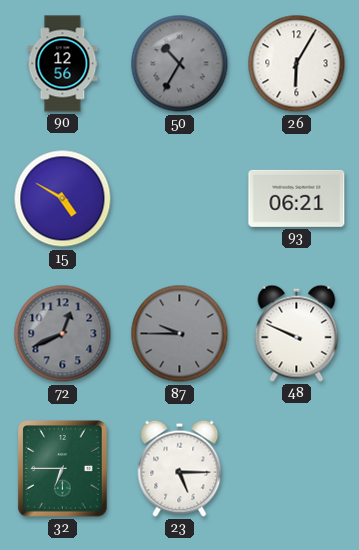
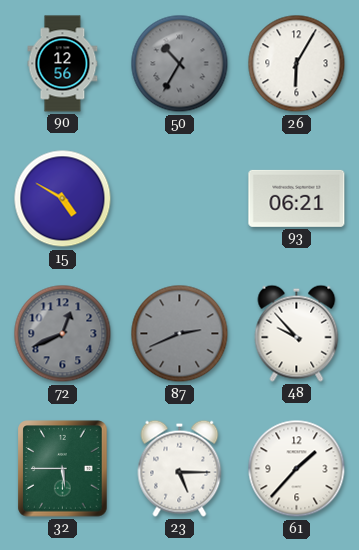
87: 9:45 -> 2:41
48: 9:49 -> 9:53
32: 6:45 -> 5:45
61: none -> 1:37
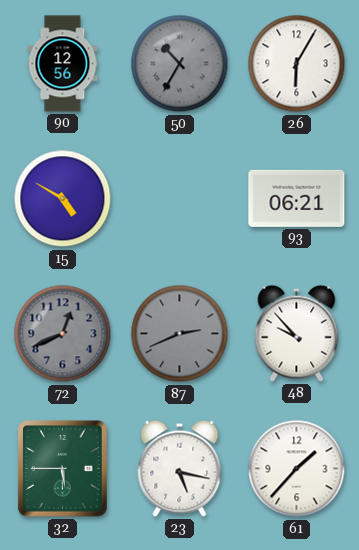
23: 5:15 -> 5:17
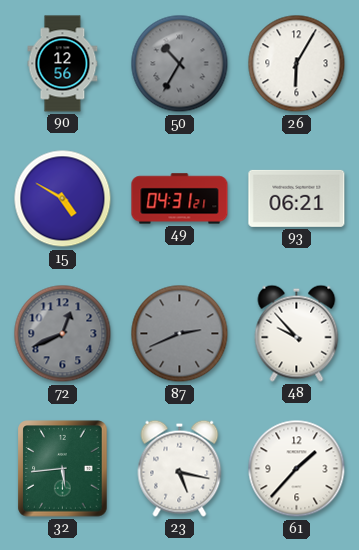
49: none -> 04:31
32: 5:45 -> 5:44
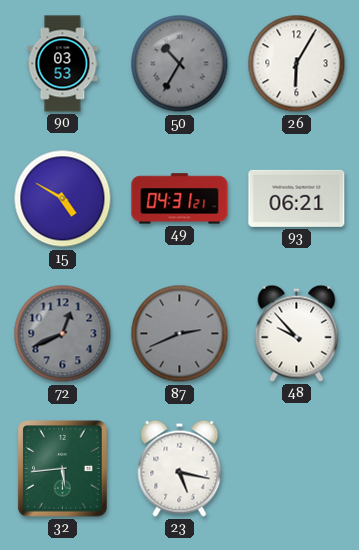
90: 12:56 -> 03:53
61: 1:37 -> none
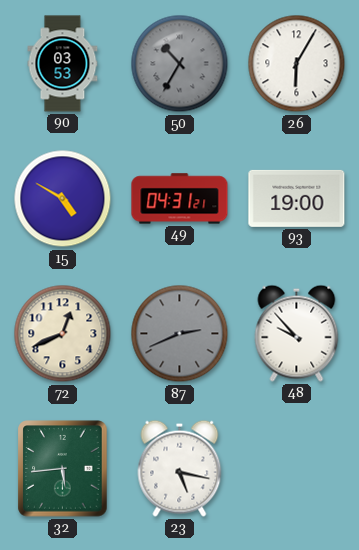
93: 06:21 -> 19:00
72 dial: grey -> cream
